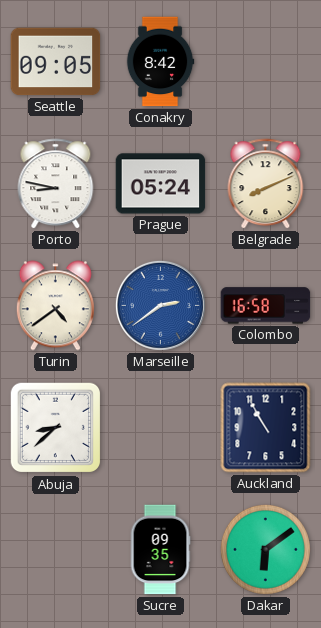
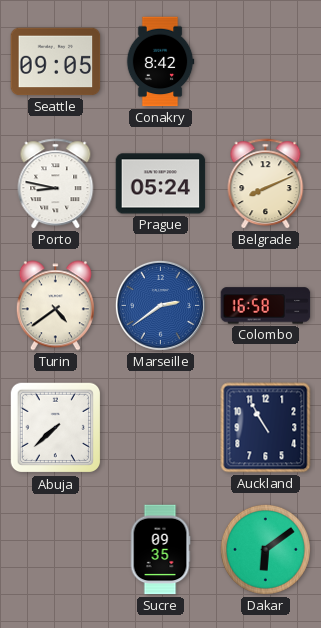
Abuja: 8:38 -> 7:38
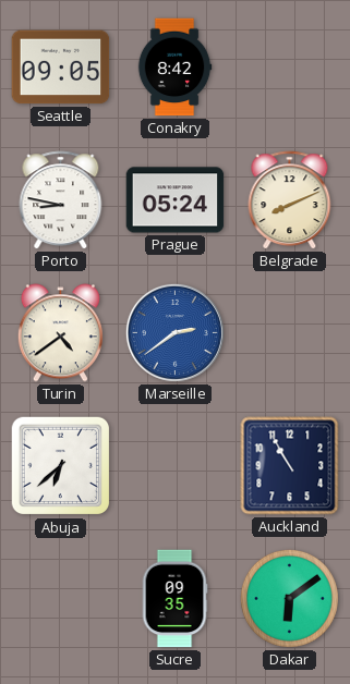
Colombo: 16:58 -> none
Abuja: 7:38 -> 6:38
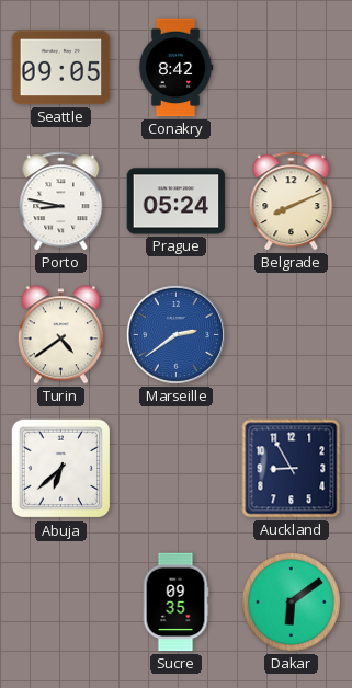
Auckland: 10:55 -> 8:55
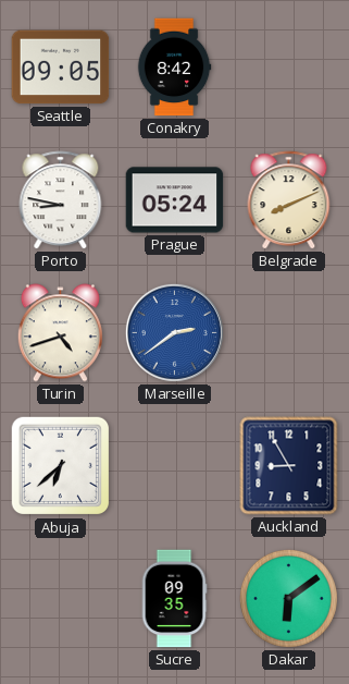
Turin: 4:39 -> 4:42
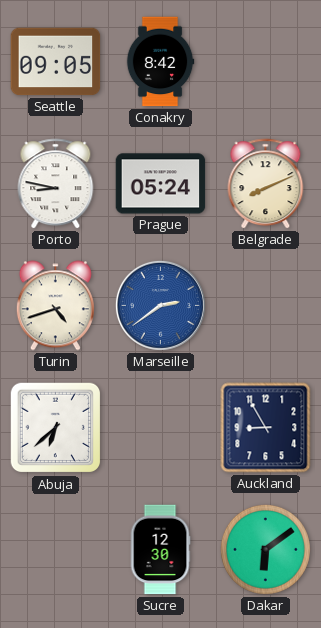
Sucre: 09:35 -> 12:30
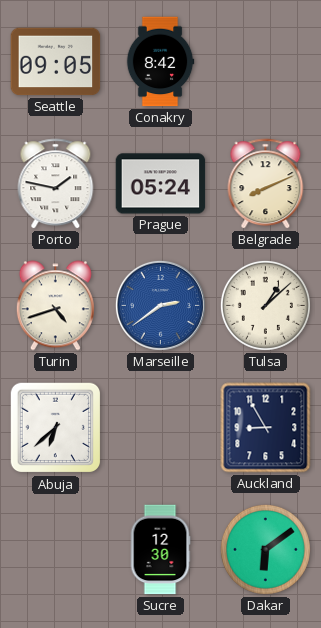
Porto: 8:47 -> 1:47
Tulsa: none -> 1:08
